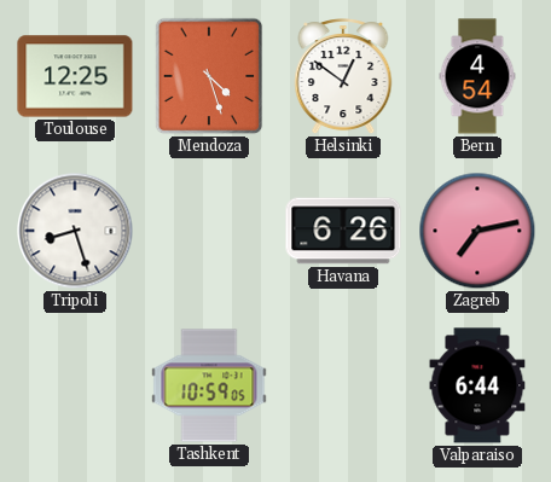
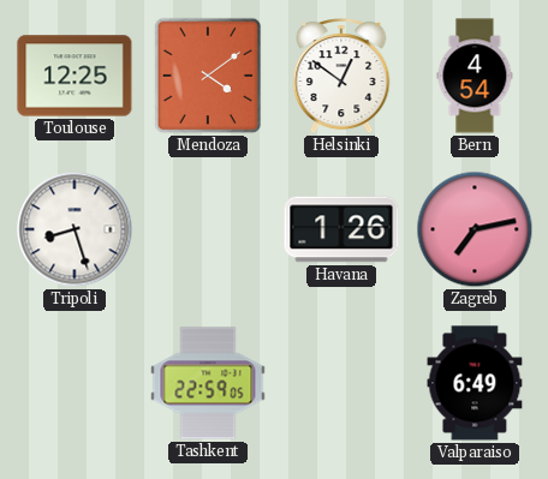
Mendoza: 4:27 -> 4:09
Havana: 6:26 -> 1:26
Tashkent: 10:59 -> 22:59
Valparaiso: 6:44 -> 6:49
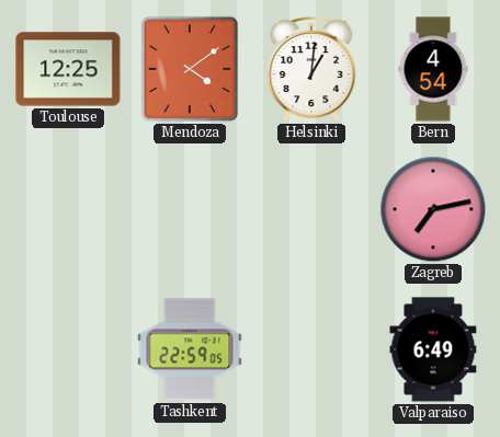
Helsinki: 12:51 -> 1:01
Tripoli: 8:27 -> none
Havana: 1:26 -> none
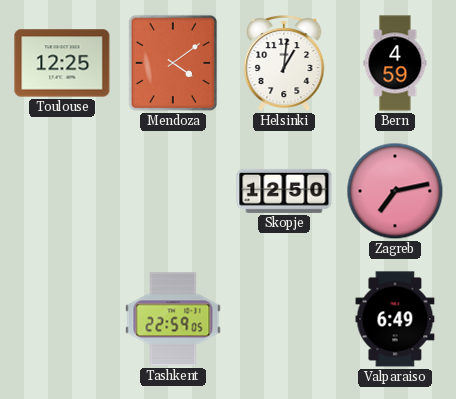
Bern: 4:54 -> 4:59
Skopje: none -> 12:50
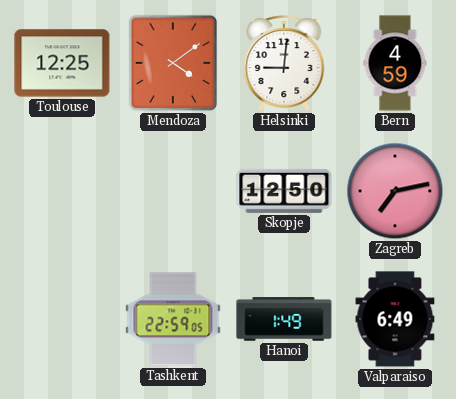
Helsinki: 1:01 -> 9:01
Hanoi: none -> 1:49
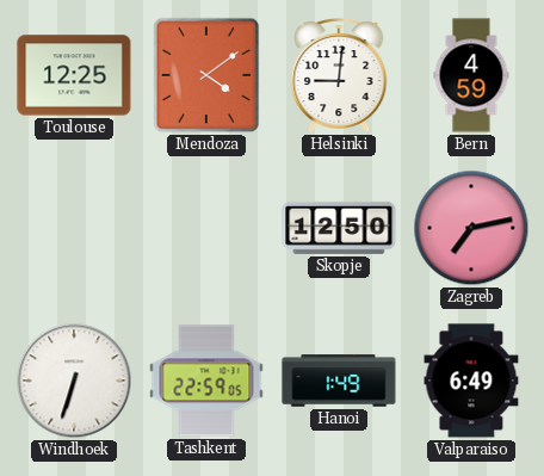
Windhoek: none -> 6:33
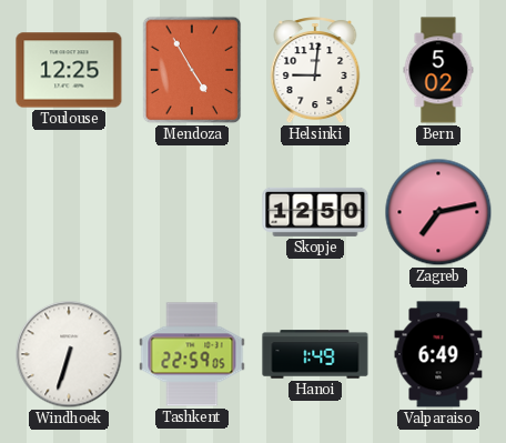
Mendoza: 4:09 -> 4:55
Bern: 4:59 -> 5:02
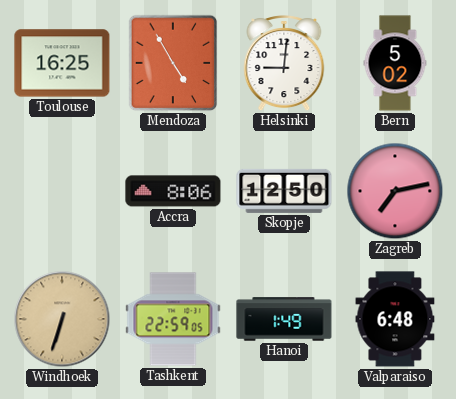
Toulouse: 12:25 -> 16:25
Accra: none -> 8:06
Windhoek dial: white -> champagne
Valparaiso: 6:49 -> 6:48
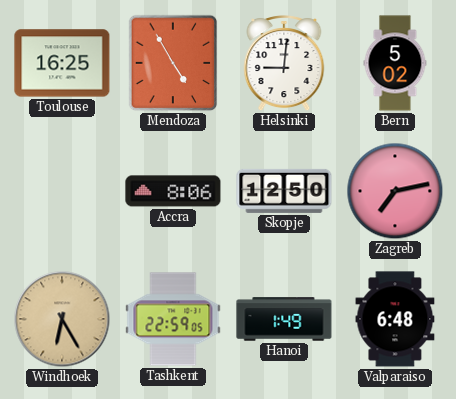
Windhoek: 6:33 -> 6:25
